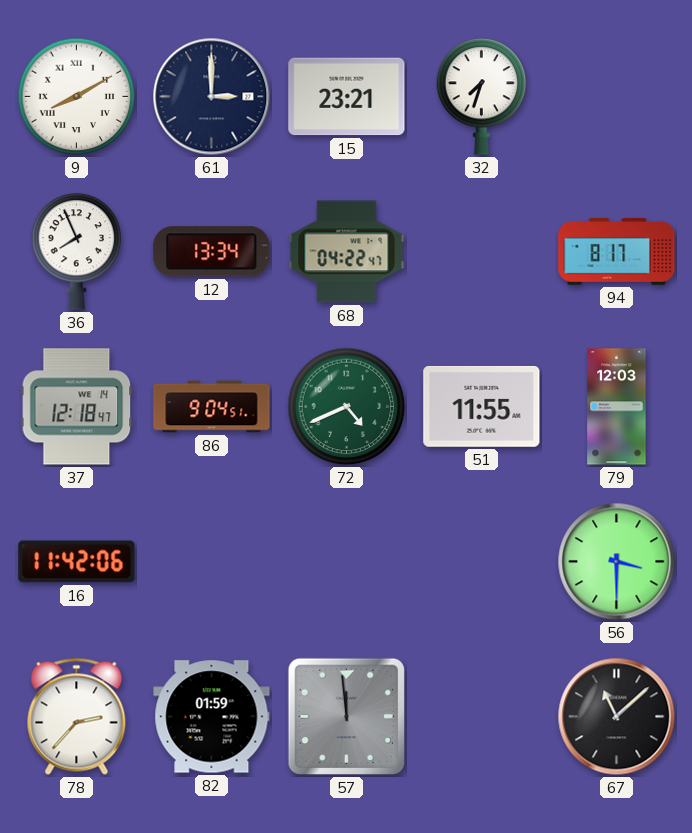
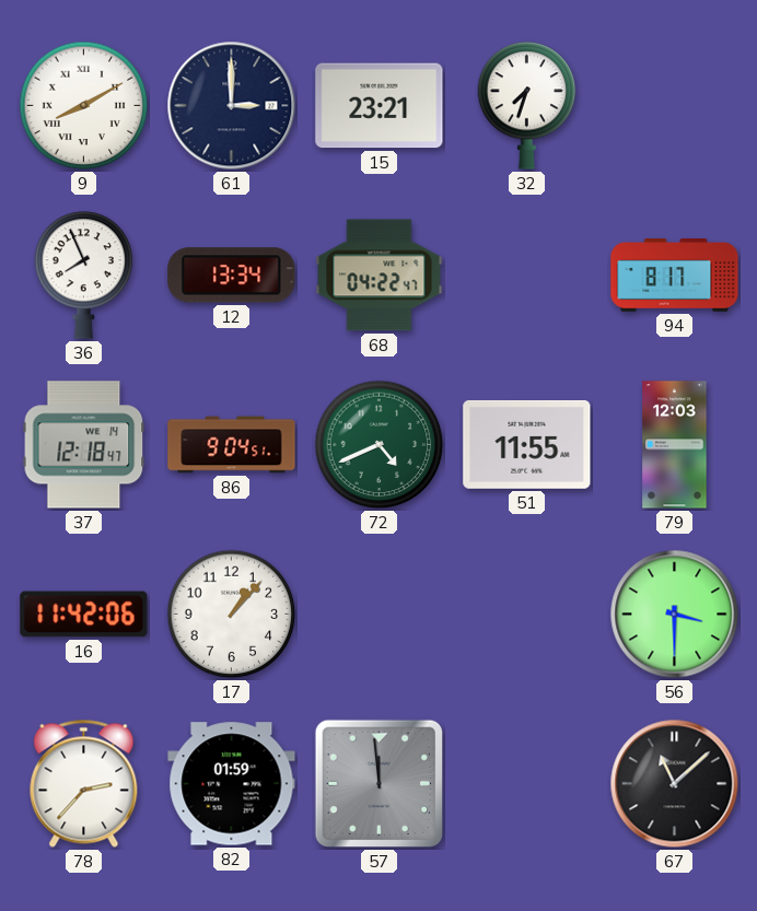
17: none -> 1:07
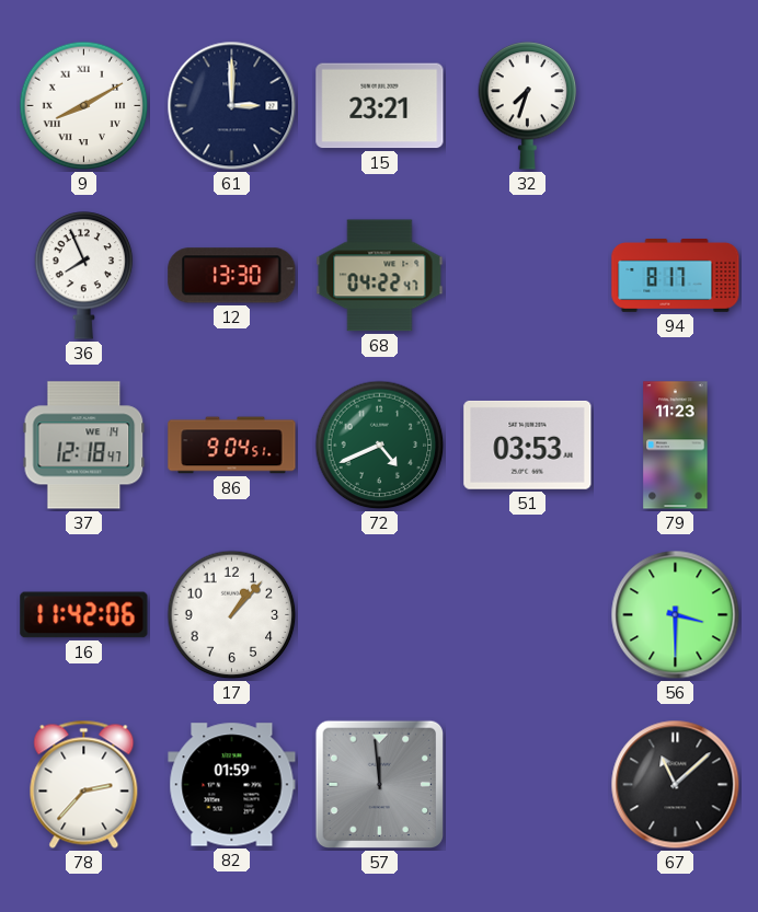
12: 13:34 -> 13:30
51: 11:55 -> 03:53
79: 12:03 -> 11:23
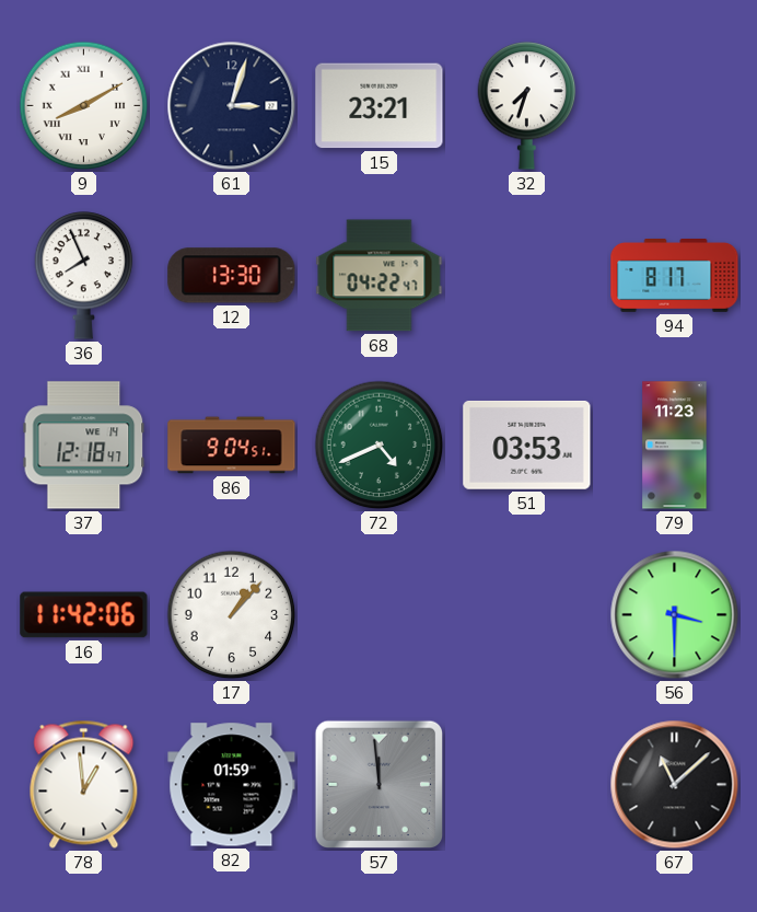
61: 3:00 -> 3:03
78: 2:37 -> 12:59
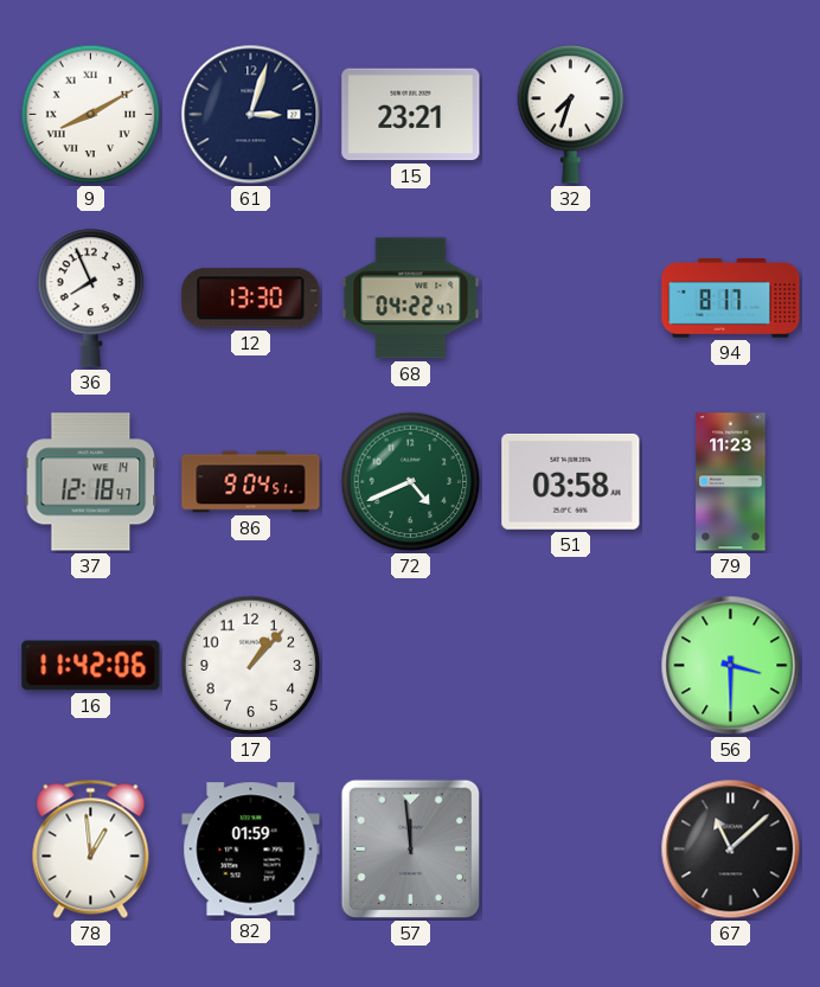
51: 03:53 -> 03:58
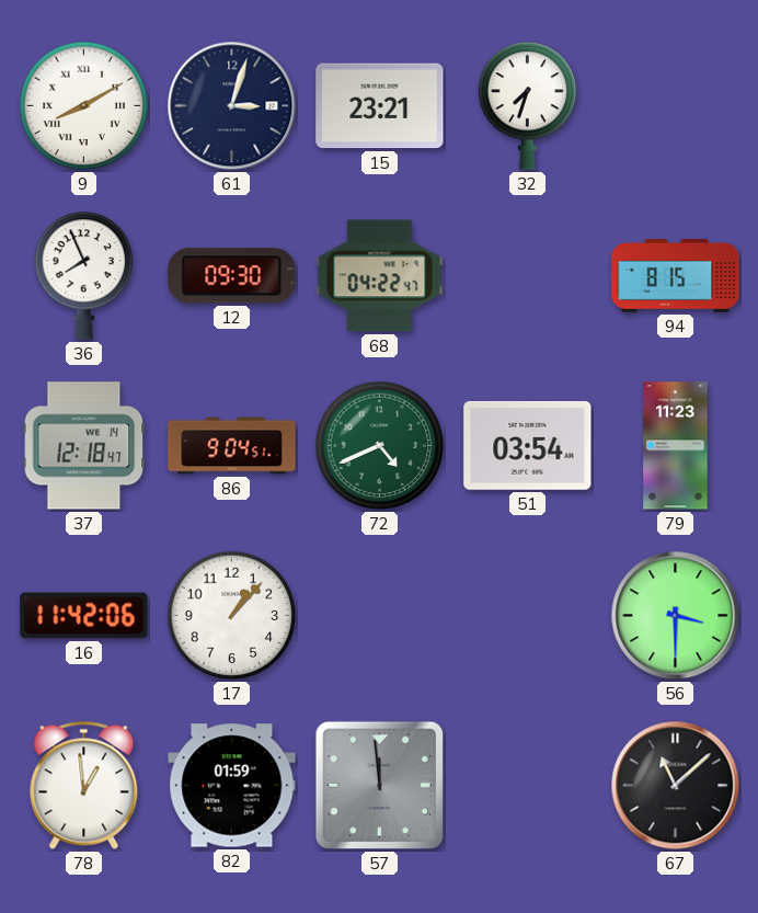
12: 13:30 -> 09:30
94: 8:17 -> 8:15
51: 03:58 -> 03:54
